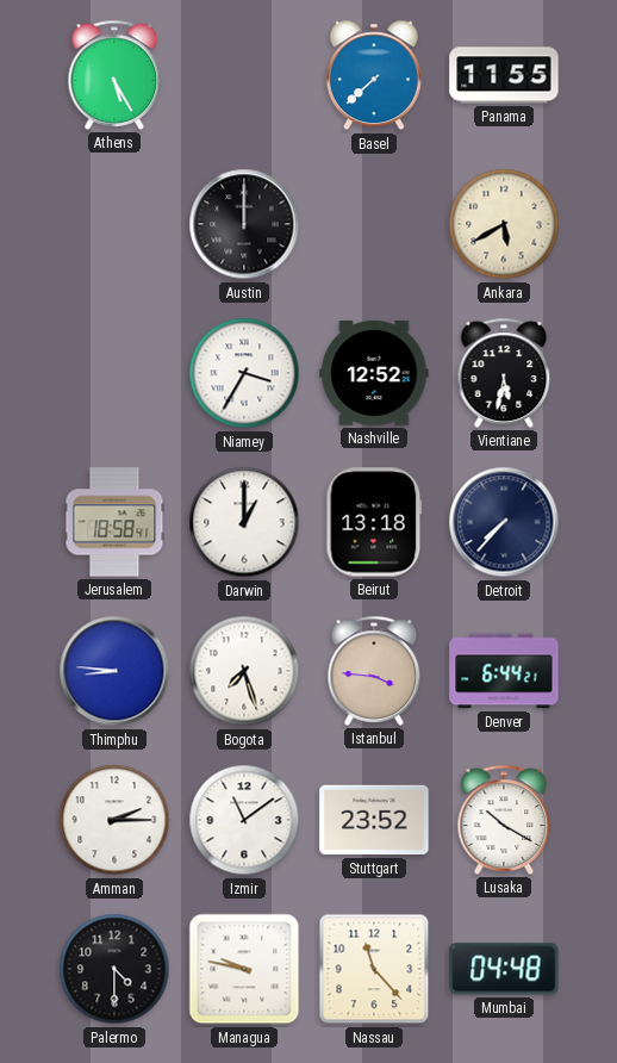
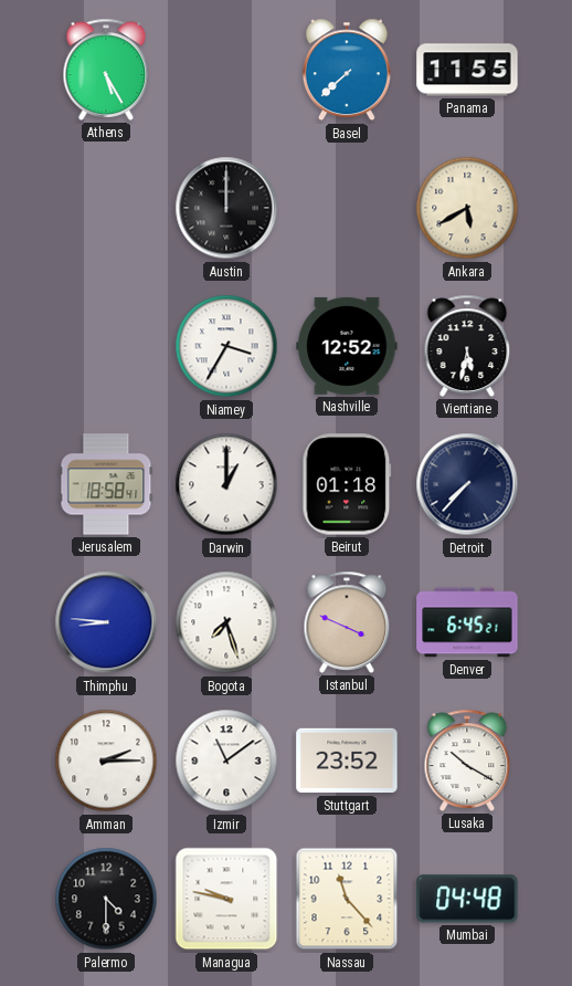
Beirut: 13:18 -> 01:18
Istanbul: 3:46 -> 3:49
Denver: 6:44 -> 6:45
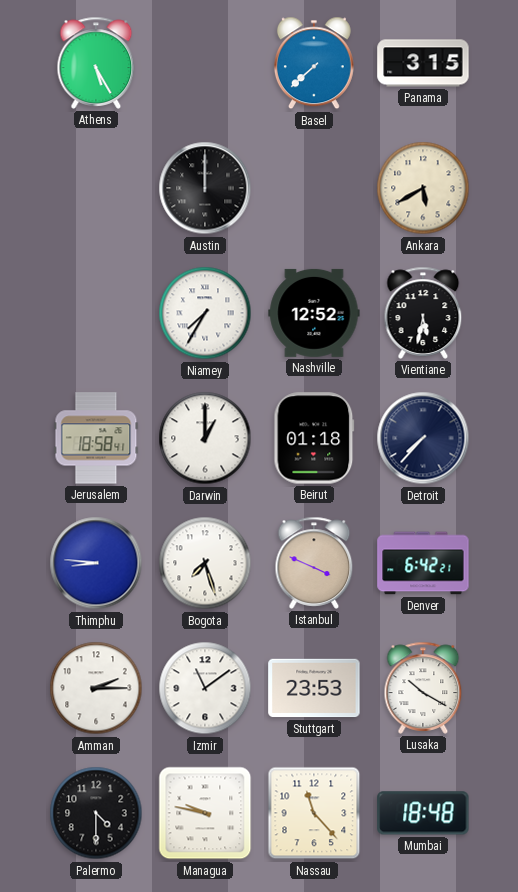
Panama: 11:55 -> 3:15
Niamey: 3:35 -> 7:35
Denver: 6:45 -> 6:42
Stuttgart: 23:52 -> 23:53
Mumbai: 04:48 -> 18:48
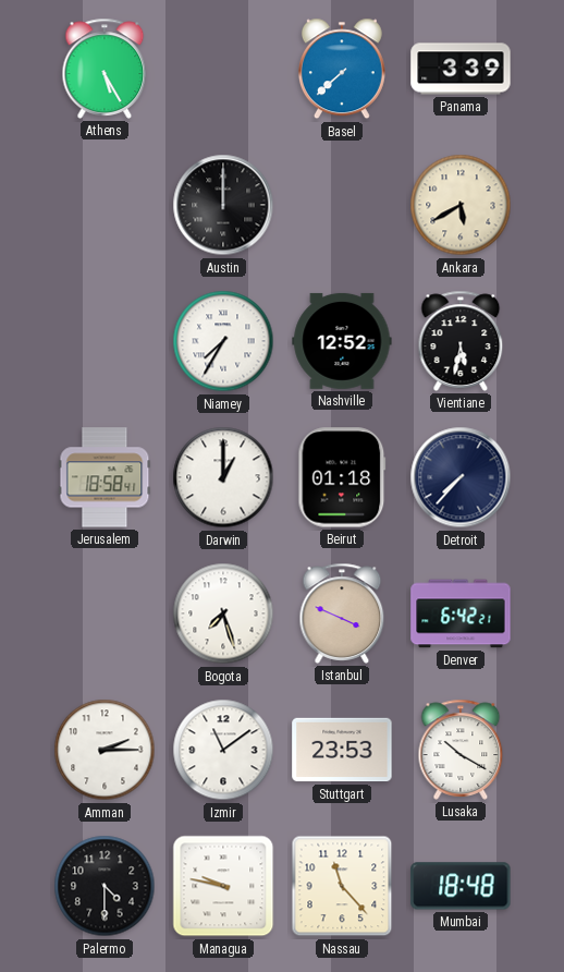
Panama: 3:15 -> 3:39
Thimphu: 8:46 -> none
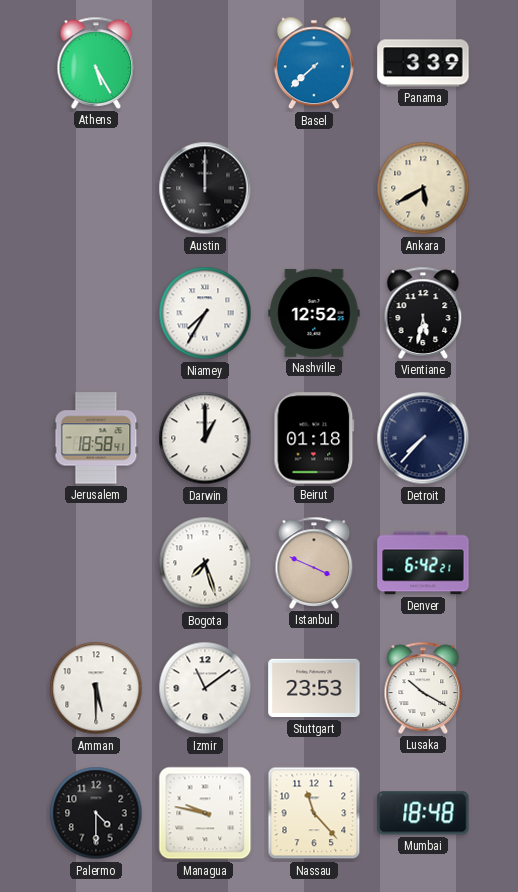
Amman: 2:15 -> 5:30
